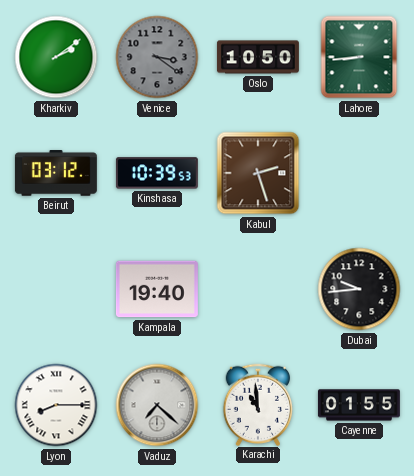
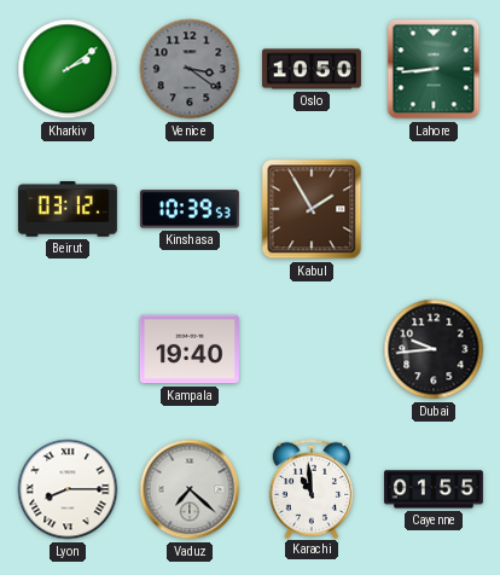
Kabul: 2:27 -> 1:55
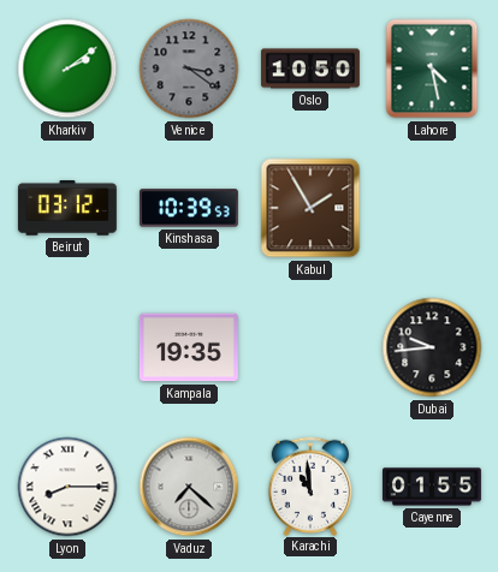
Lahore: 8:44 -> 4:28
Kampala: 19:40 -> 19:35
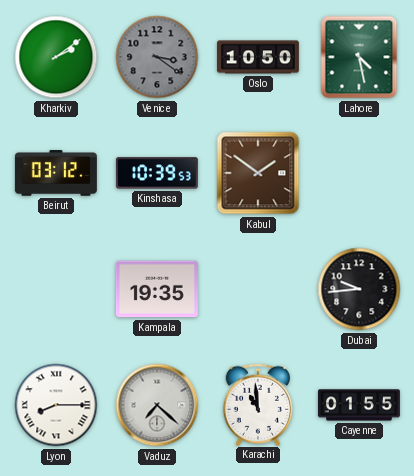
Kabul: 1:55 -> 1:51
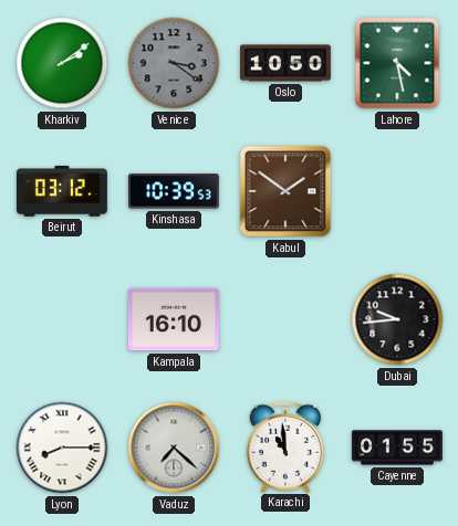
Kampala: 19:35 -> 16:10
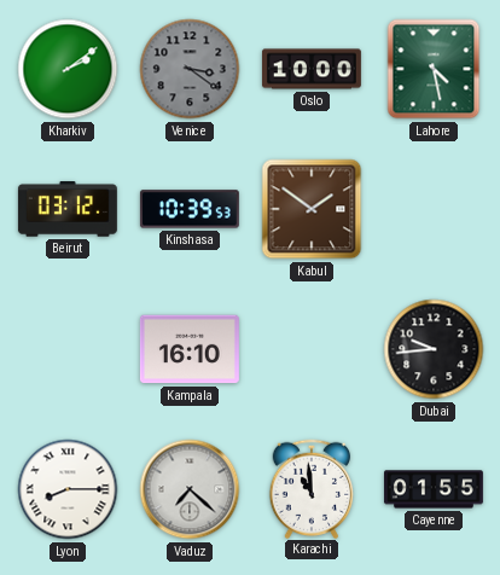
Oslo: 10:50 -> 10:00
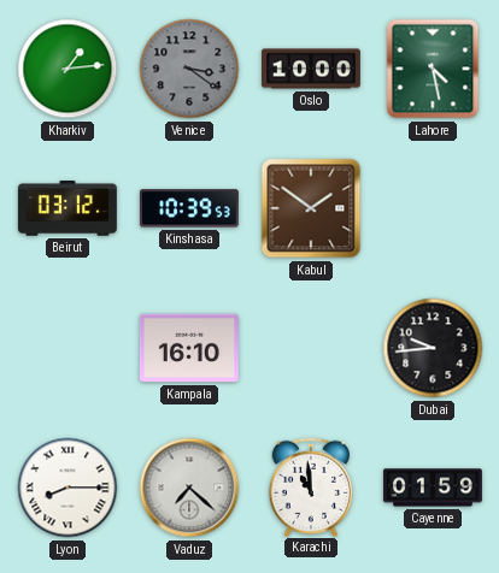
Kharkiv: 2:09 -> 1:14
Cayenne: 01:55 -> 01:59
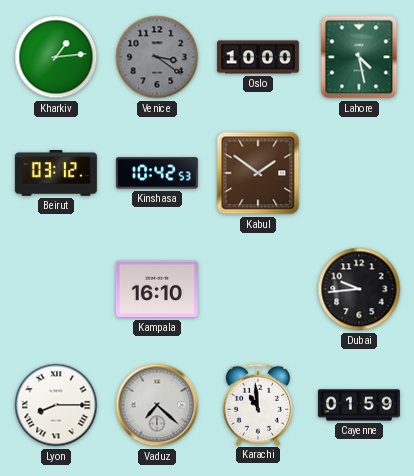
Kinshasa: 10:39 -> 10:42
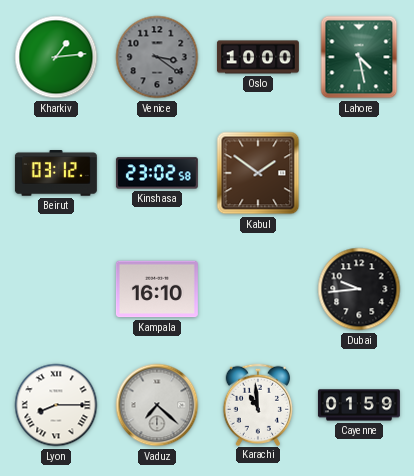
Kinshasa: 10:42 -> 23:02
